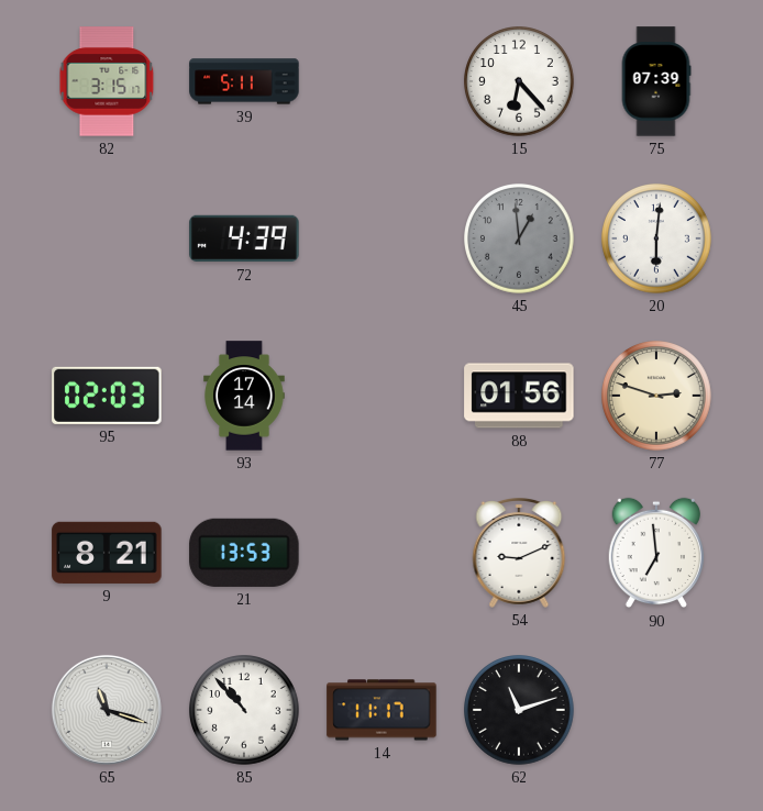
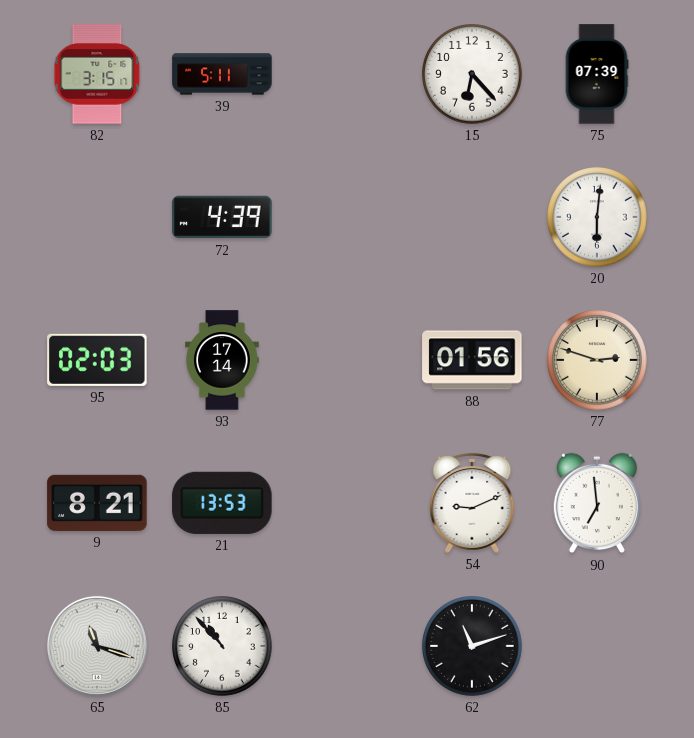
45: 12:59 -> none
14: 11:17 -> none
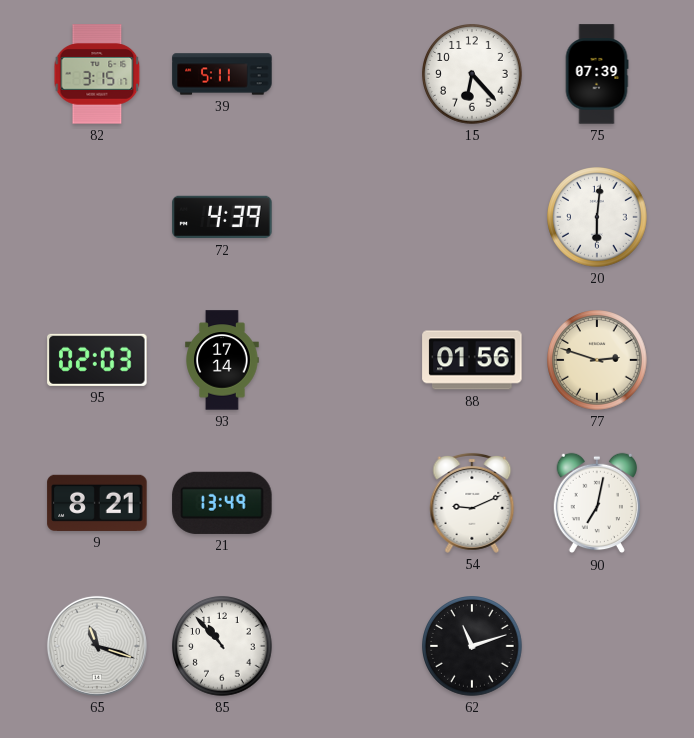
21: 13:53 -> 13:49
90: 6:59 -> 7:02
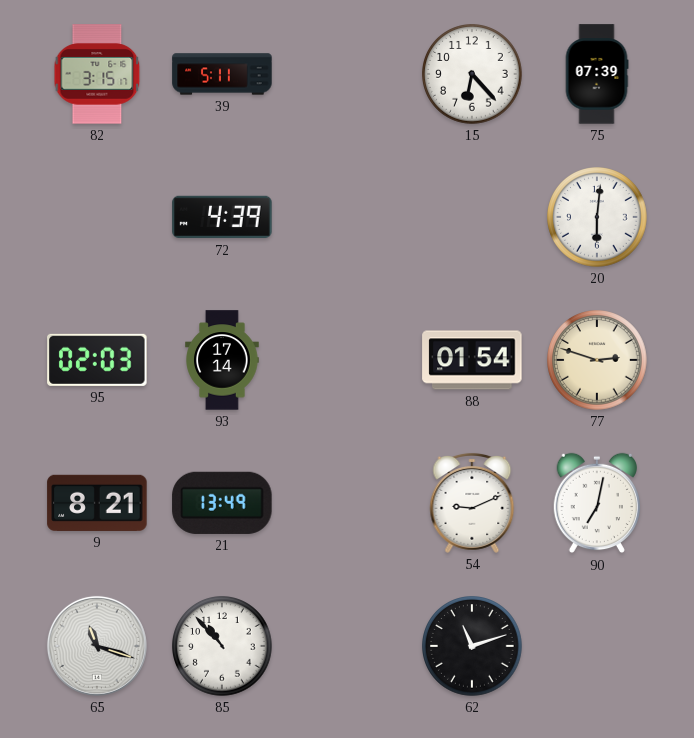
88: 01:56 -> 01:54
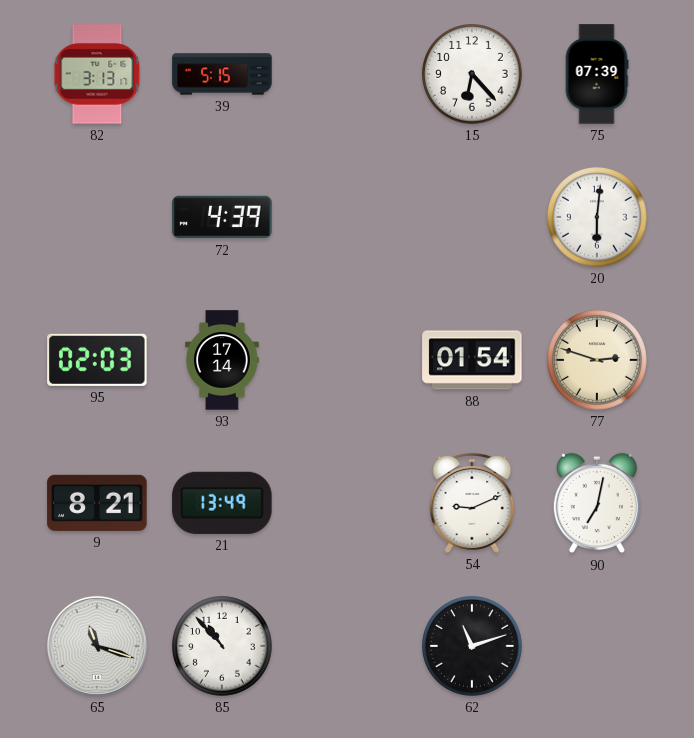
82: 3:15 -> 3:13
39: 5:11 -> 5:15
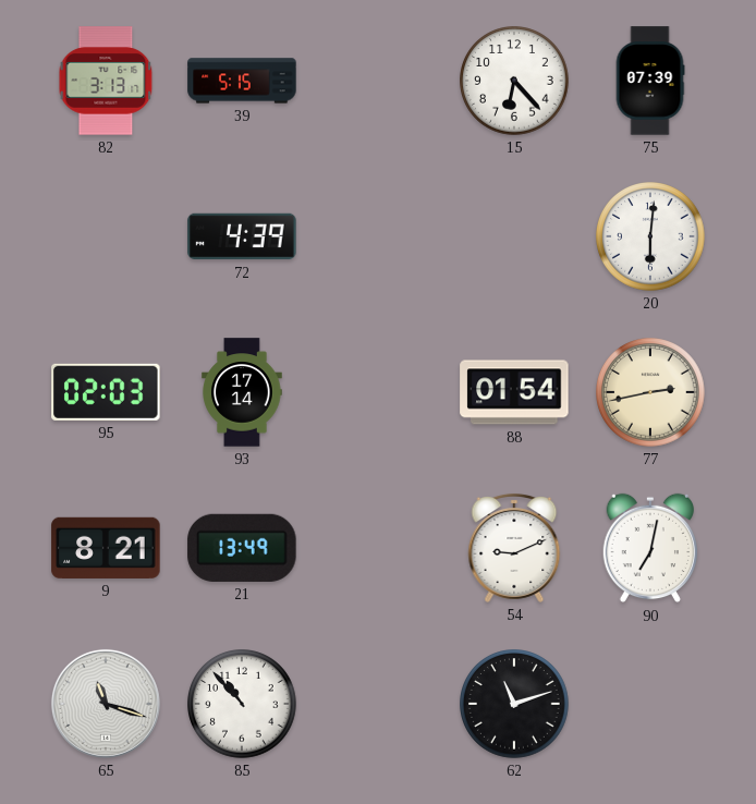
77: 2:48 -> 2:43
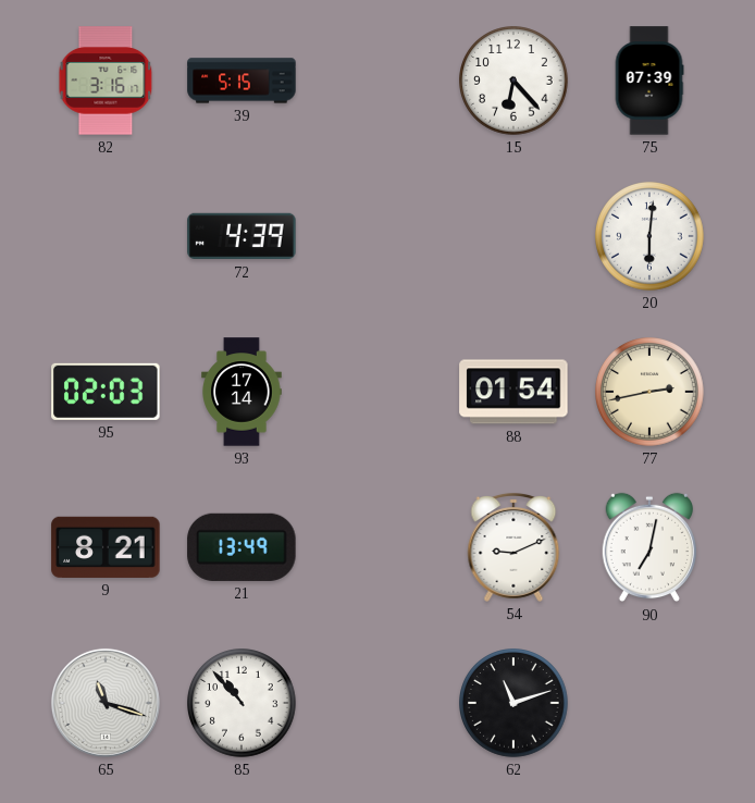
82: 3:13 -> 3:16
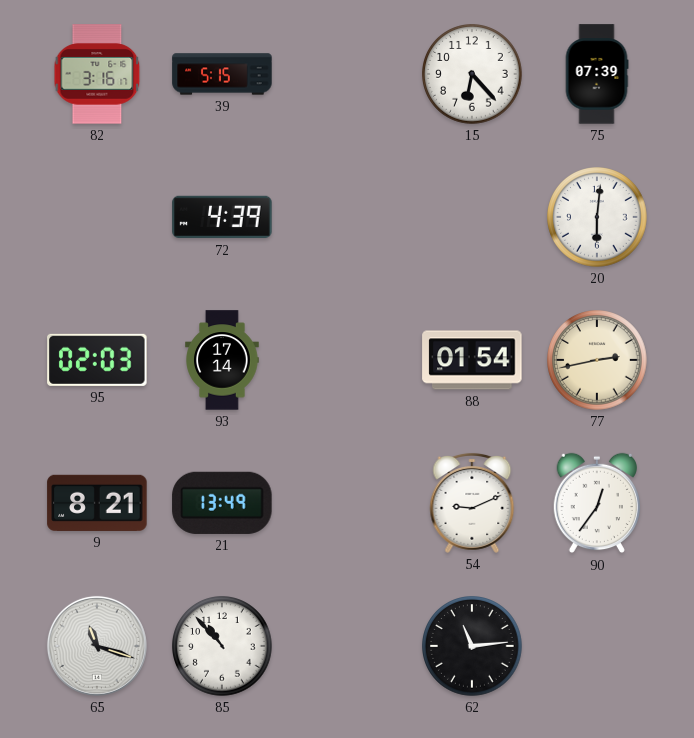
90: 7:02 -> 12:36
62: 11:12 -> 11:14
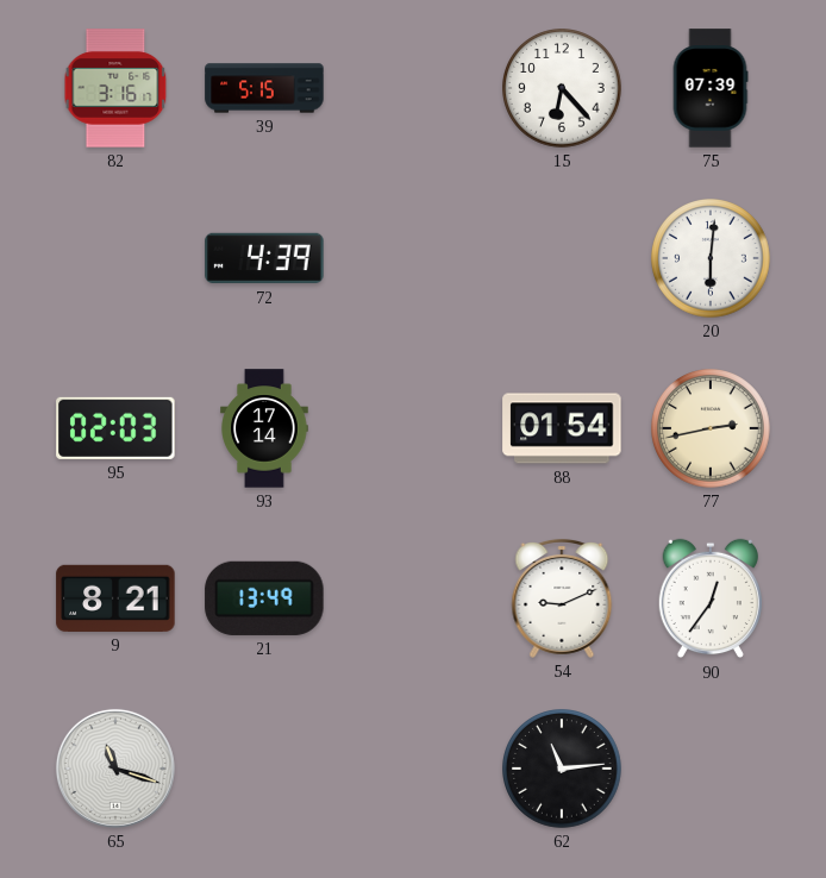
85: 10:53 -> none
